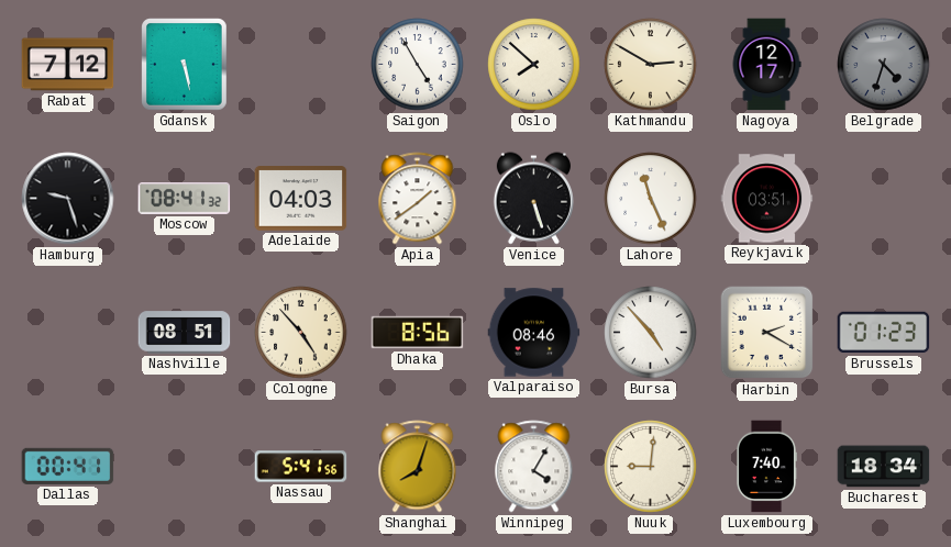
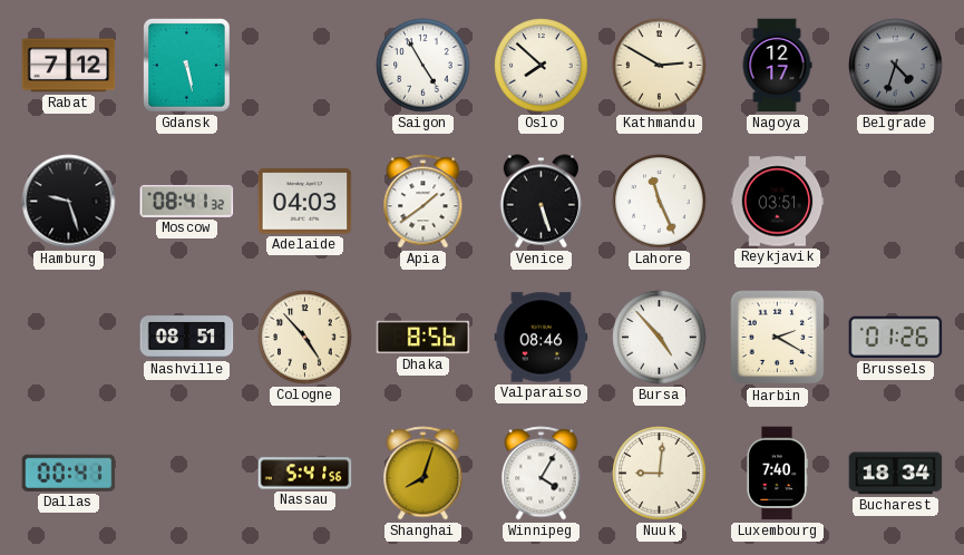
Brussels: 01:23 -> 01:26
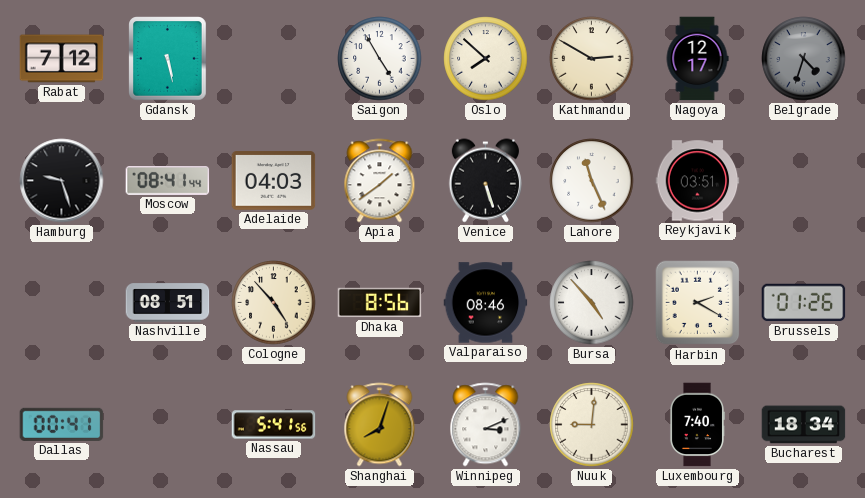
Moscow: 08:41:32 -> 08:41:44
Winnipeg: 4:05 -> 3:11
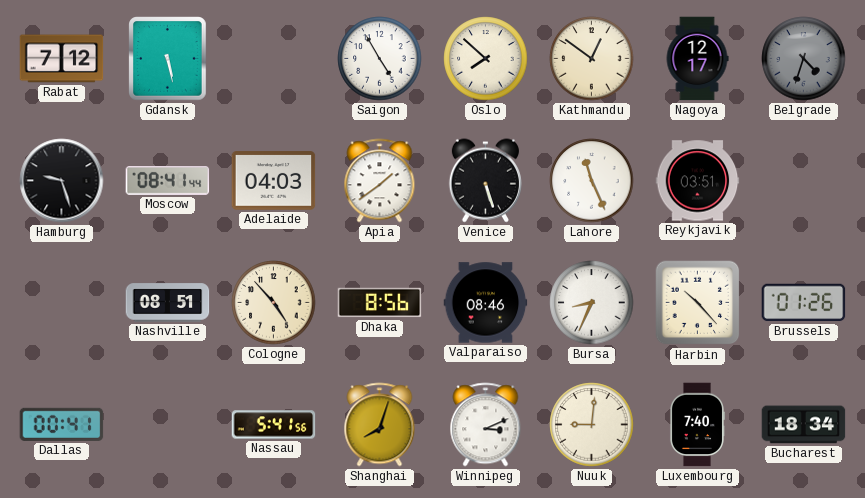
Kathmandu: 2:50 -> 12:51
Bursa: 4:53 -> 8:34
Harbin: 2:20 -> 10:23
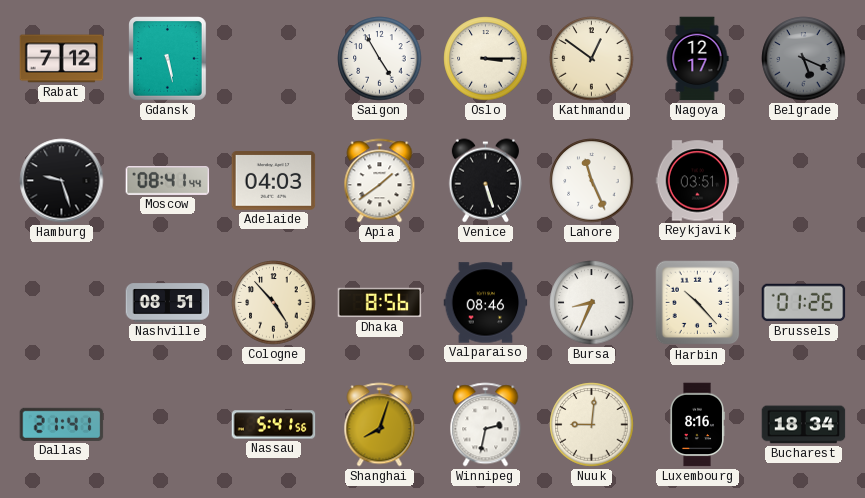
Oslo: 7:52 -> 3:15
Belgrade: 4:33 -> 5:19
Dallas: 00:41 -> 21:41
Winnipeg: 3:11 -> 2:32
Luxembourg: 7:40 -> 8:16
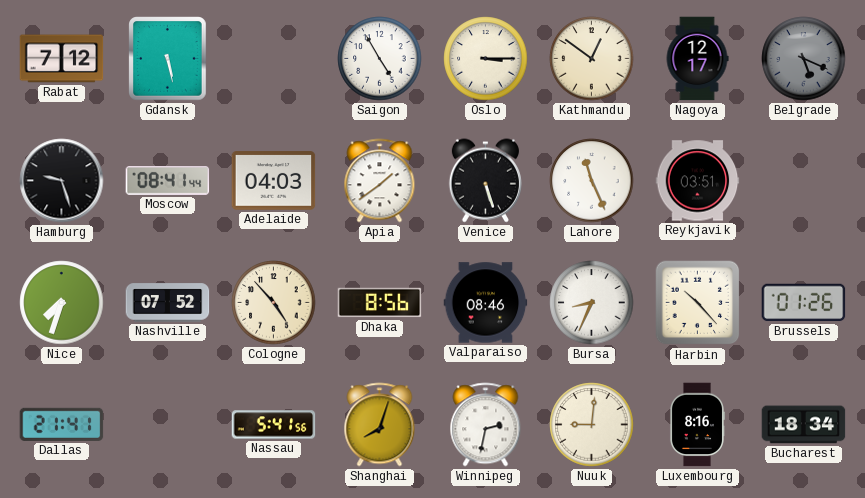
Nice: none -> 7:33
Nashville: 08:51 -> 07:52
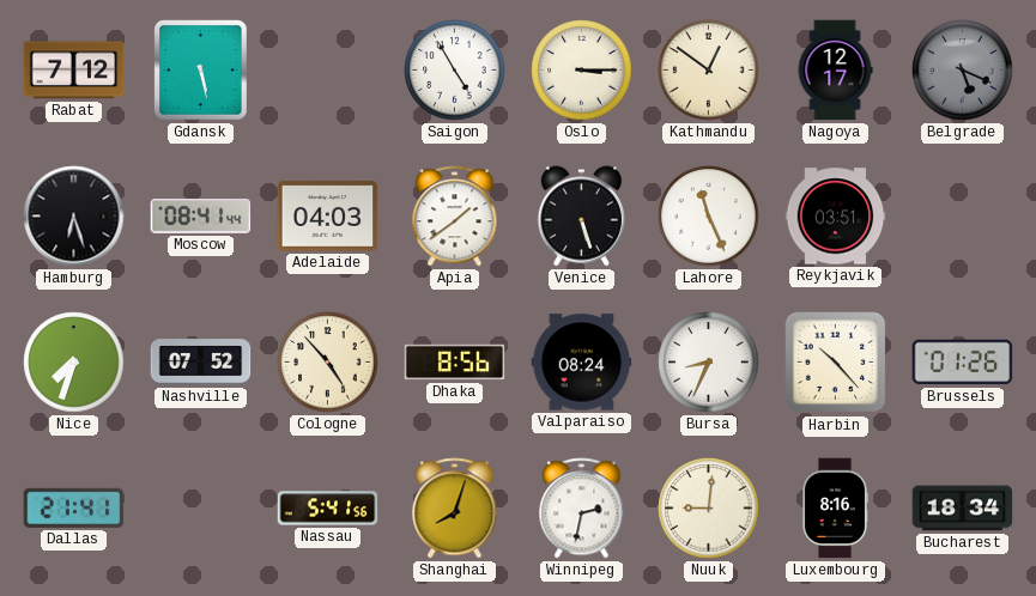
Hamburg: 9:27 -> 6:27
Valparaiso: 08:46 -> 08:24
